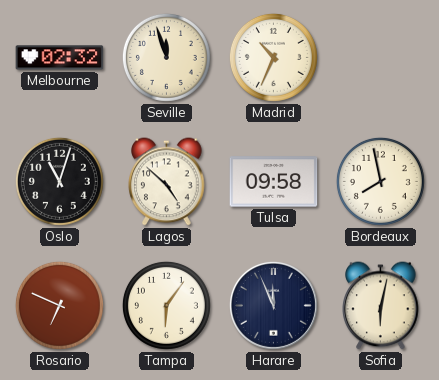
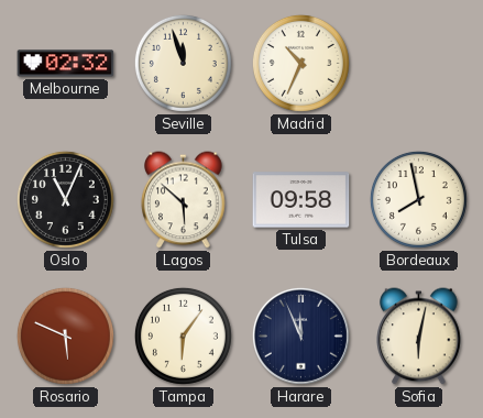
Oslo: 11:03 -> 11:04
Lagos: 4:52 -> 5:52
Rosario: 6:49 -> 5:49
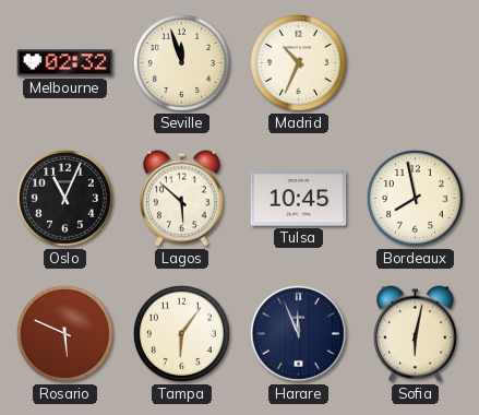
Tulsa: 09:58 -> 10:45
